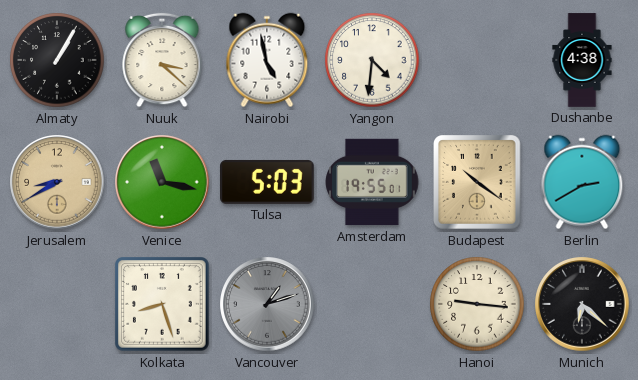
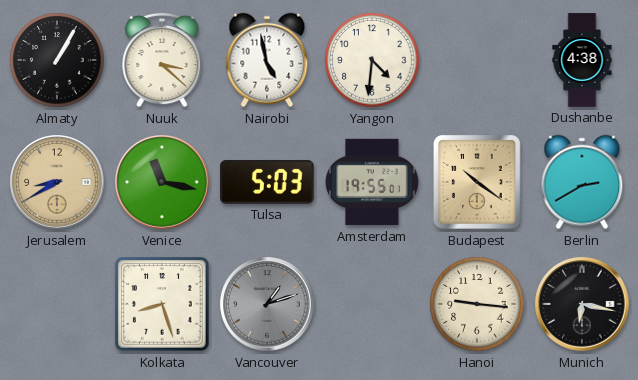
Munich: 6:22 -> 6:17
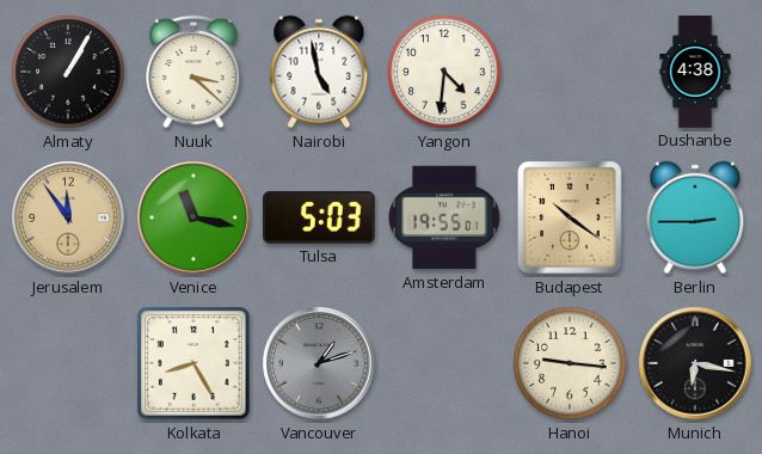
Jerusalem: 8:40 -> 11:54
Berlin: 2:40 -> 2:45
Kolkata: 8:27 -> 8:25
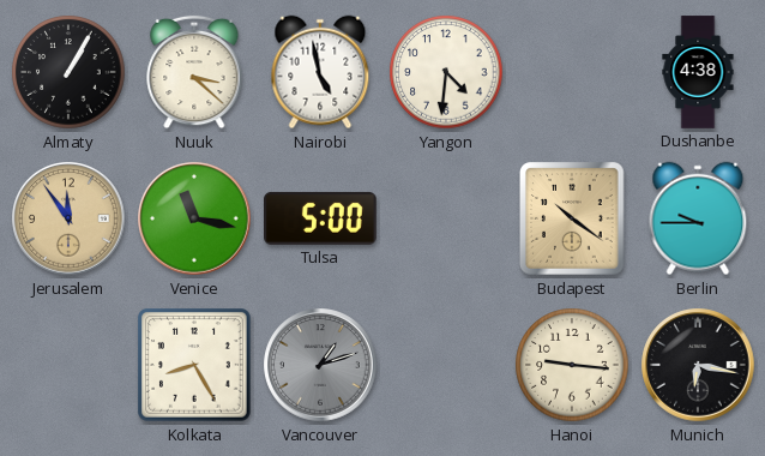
Tulsa: 5:03 -> 5:00
Amsterdam: 19:55 -> none
Berlin: 2:45 -> 9:45
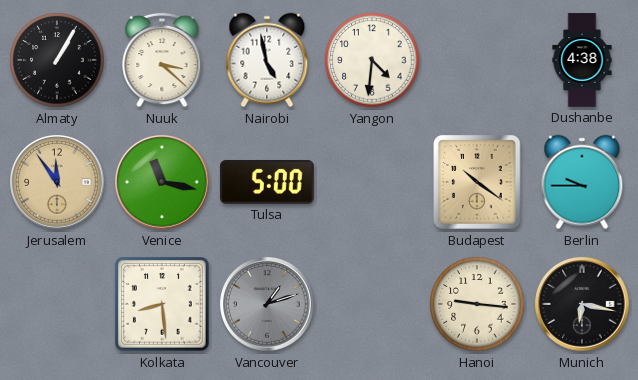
Kolkata: 8:25 -> 8:29
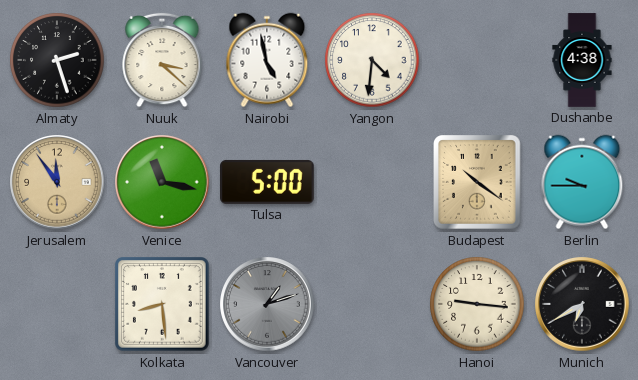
Almaty: 1:05 -> 2:27
Munich: 6:17 -> 6:40
